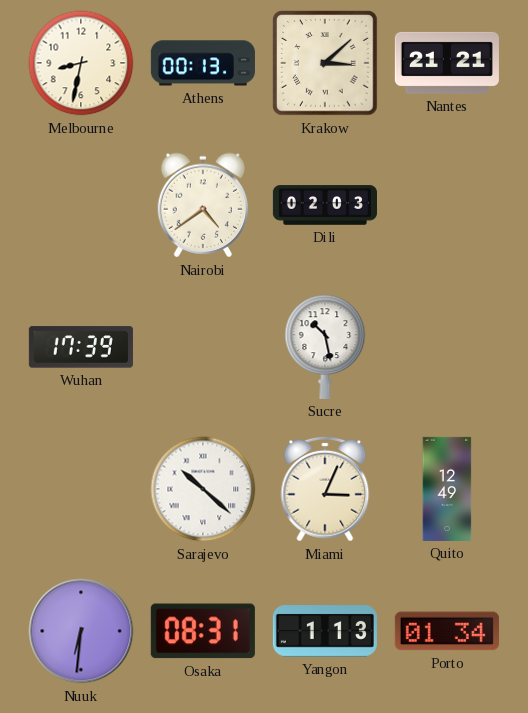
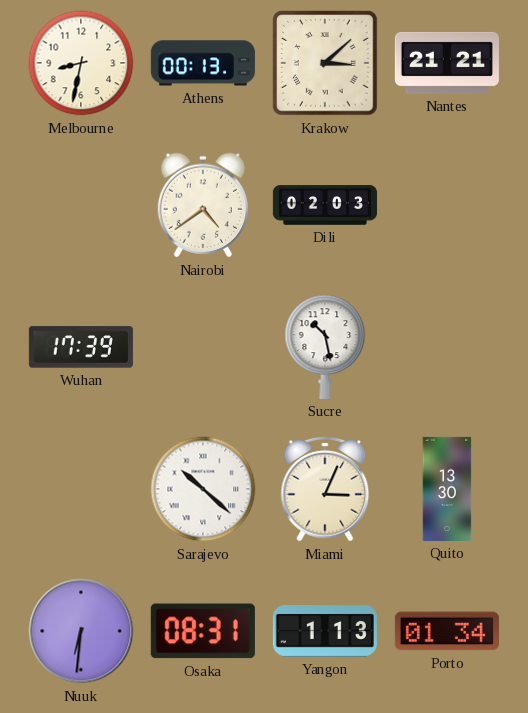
Quito: 12:49 -> 13:30
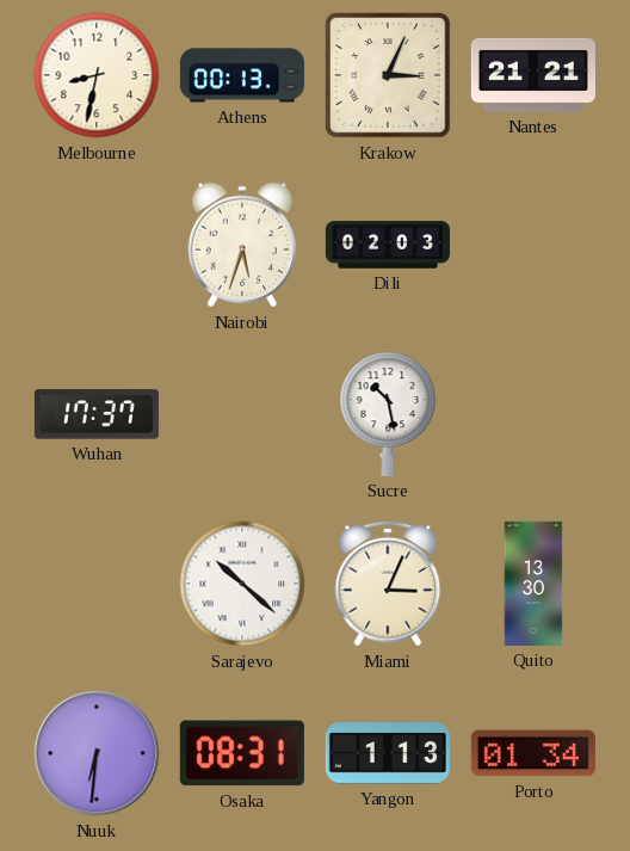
Krakow: 3:08 -> 3:04
Nairobi: 4:39 -> 5:33
Wuhan: 17:39 -> 17:37
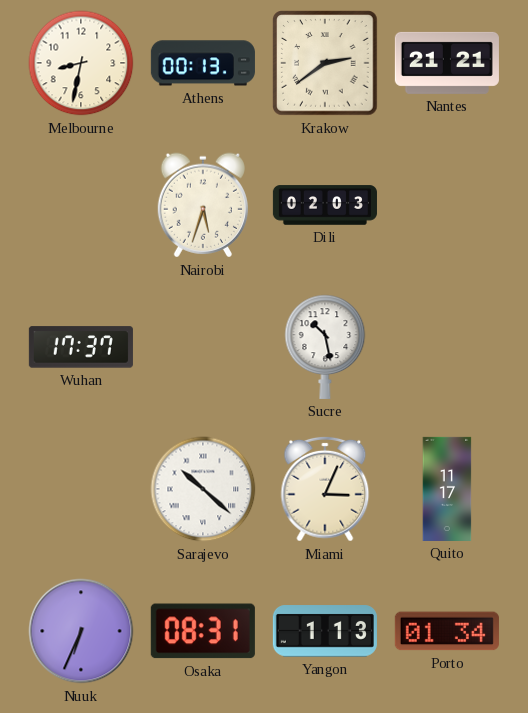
Krakow: 3:04 -> 2:39
Quito: 13:30 -> 11:17
Nuuk: 6:31 -> 6:34
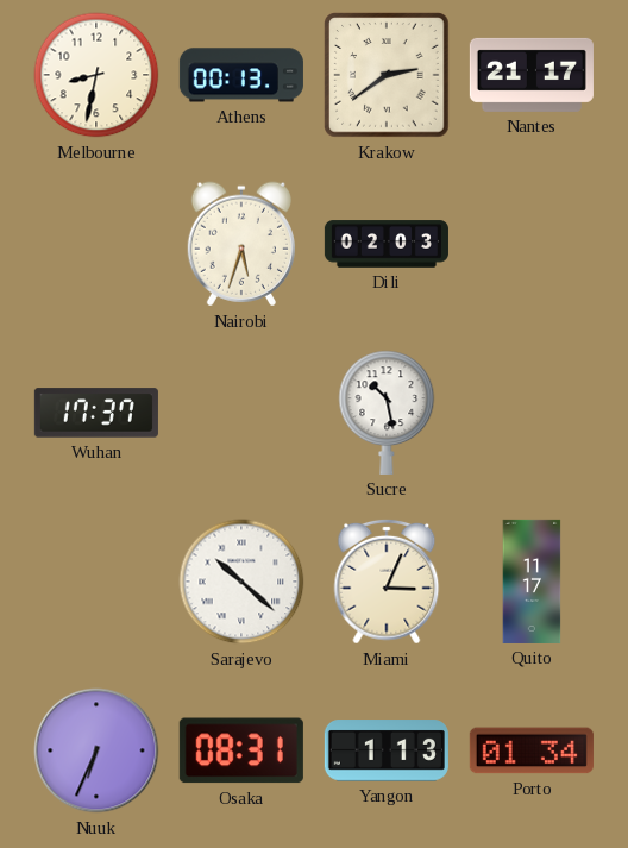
Nantes: 21:21 -> 21:17
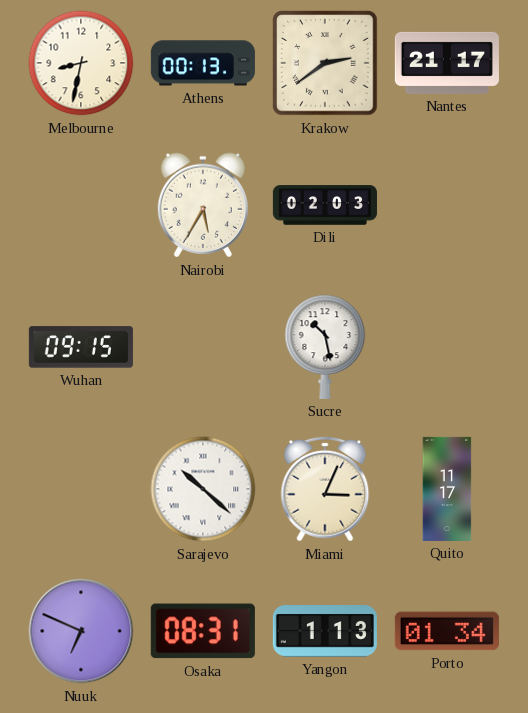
Nairobi: 5:33 -> 5:35
Wuhan: 17:37 -> 09:15
Nuuk: 6:34 -> 6:49
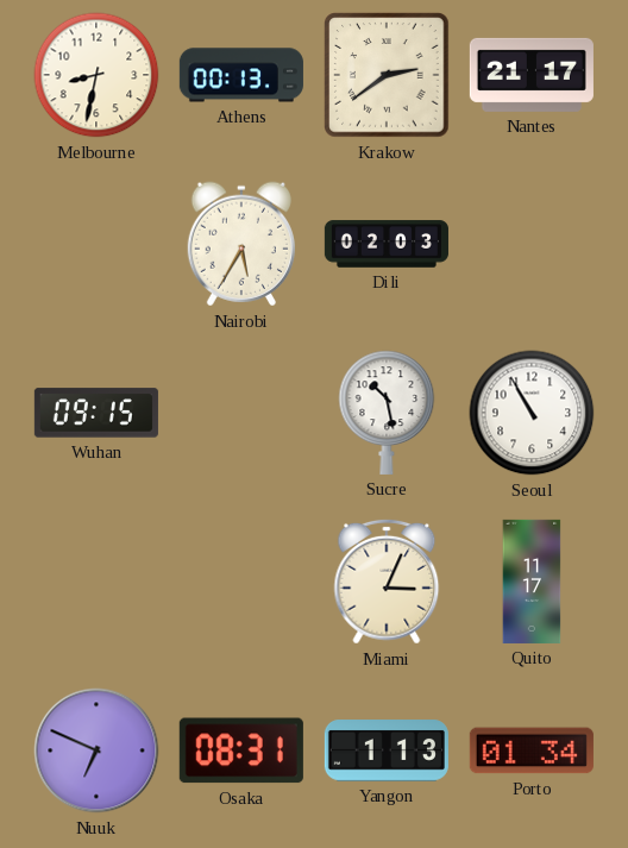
Seoul: none -> 10:55
Sarajevo: 10:22 -> none
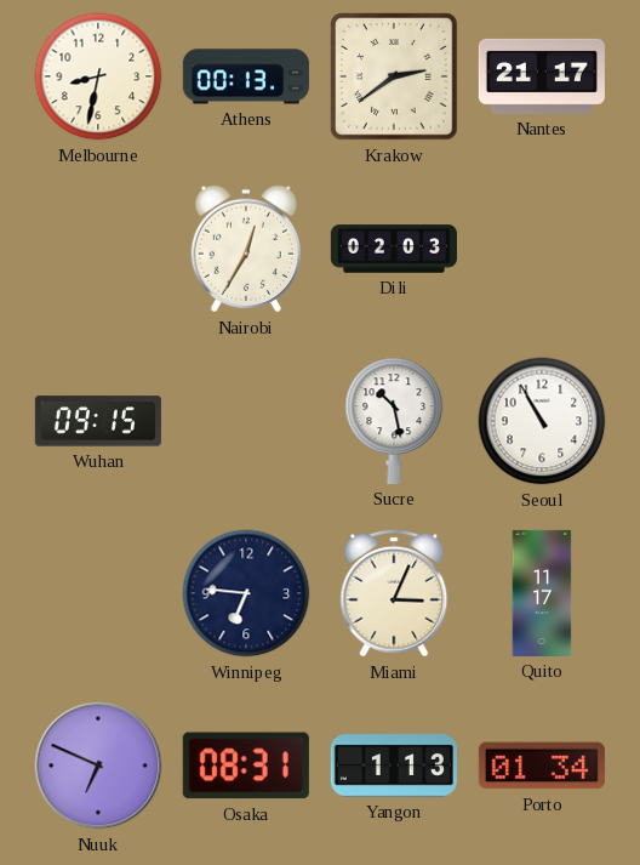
Nairobi: 5:35 -> 12:35
Winnipeg: none -> 6:46
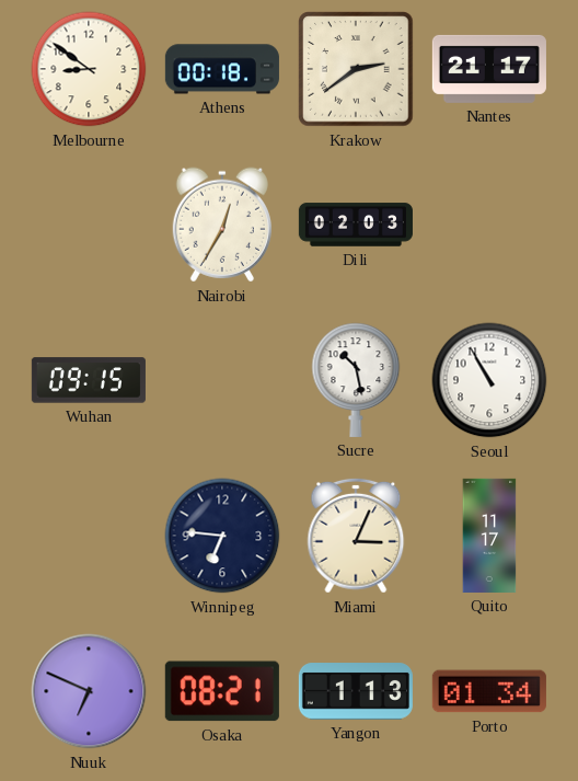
Melbourne: 8:32 -> 8:51
Athens: 00:13 -> 00:18
Osaka: 08:31 -> 08:21
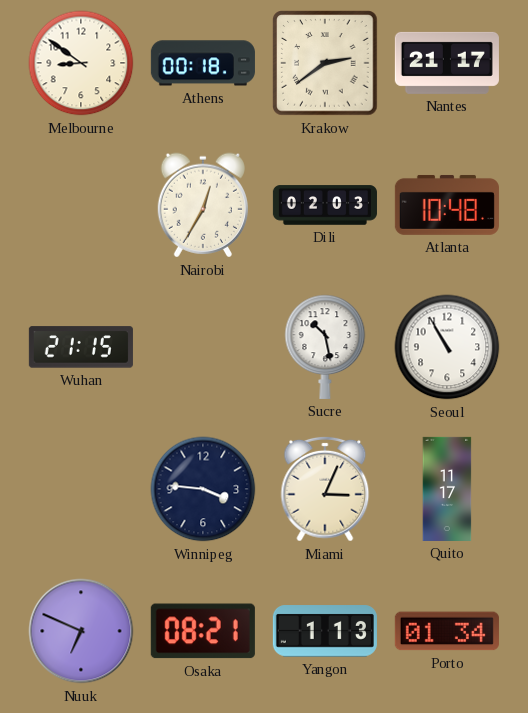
Atlanta: none -> 10:48
Wuhan: 09:15 -> 21:15
Winnipeg: 6:46 -> 3:46
